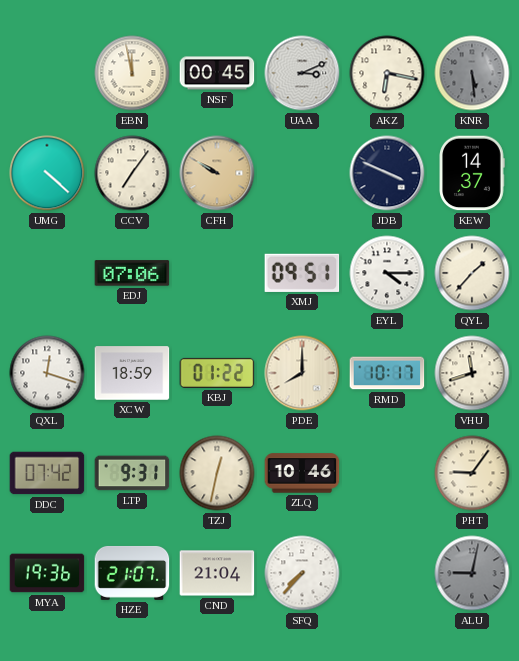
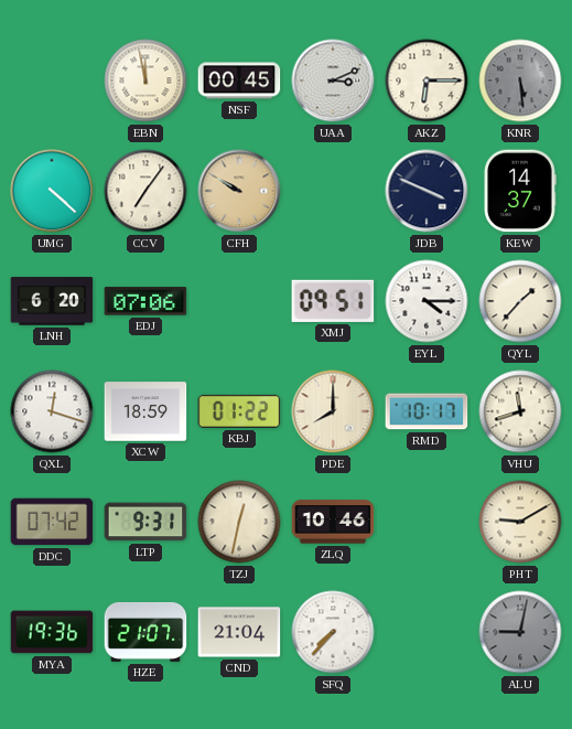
AKZ: 6:17 -> 6:15
LNH: none -> 6:20
PHT: 9:06 -> 9:10
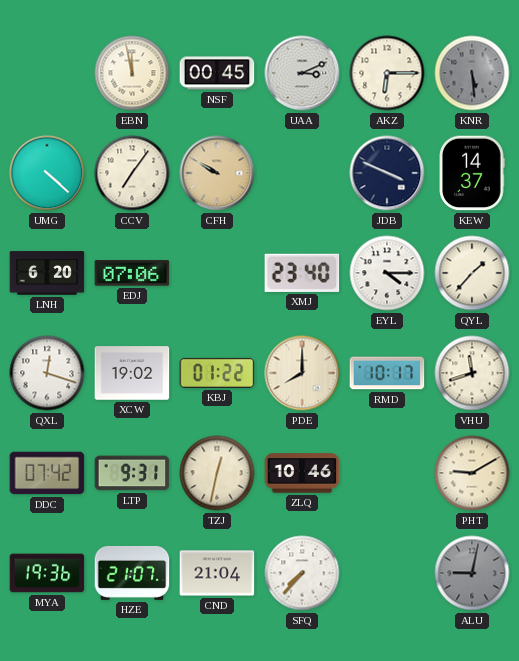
XMJ: 09:51 -> 23:40
XCW: 18:59 -> 19:02
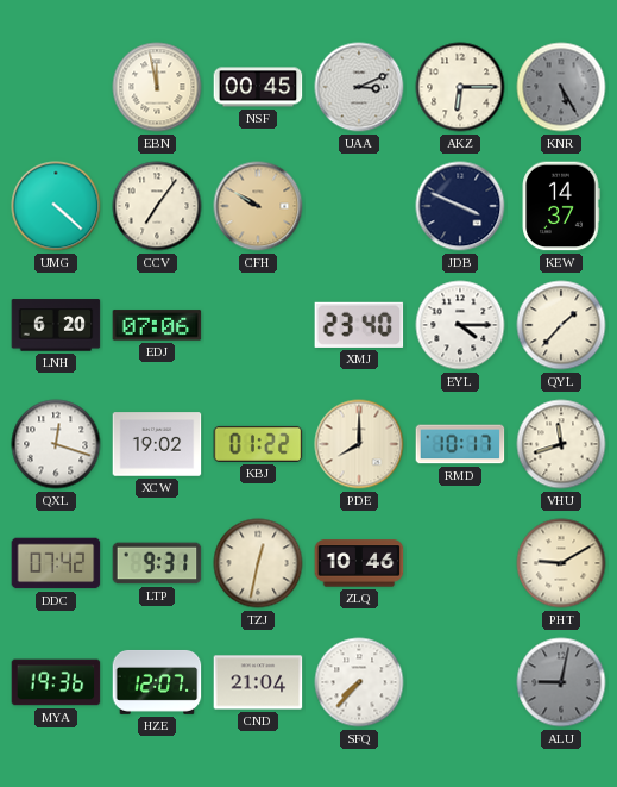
KNR: 5:29 -> 5:25
HZE: 21:07 -> 12:07
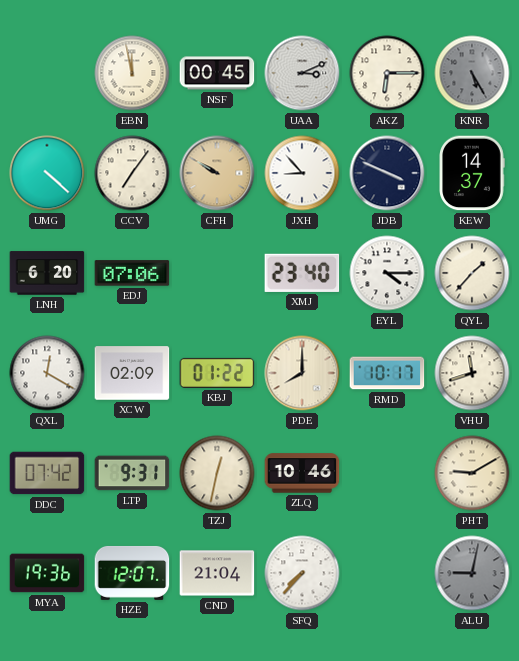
JXH: none -> 8:53
QXL: 12:18 -> 12:20
XCW: 19:02 -> 02:09
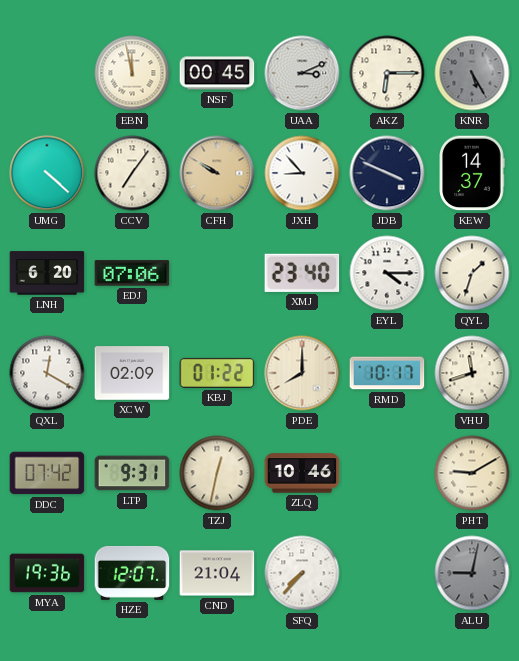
QYL: 1:37 -> 1:33
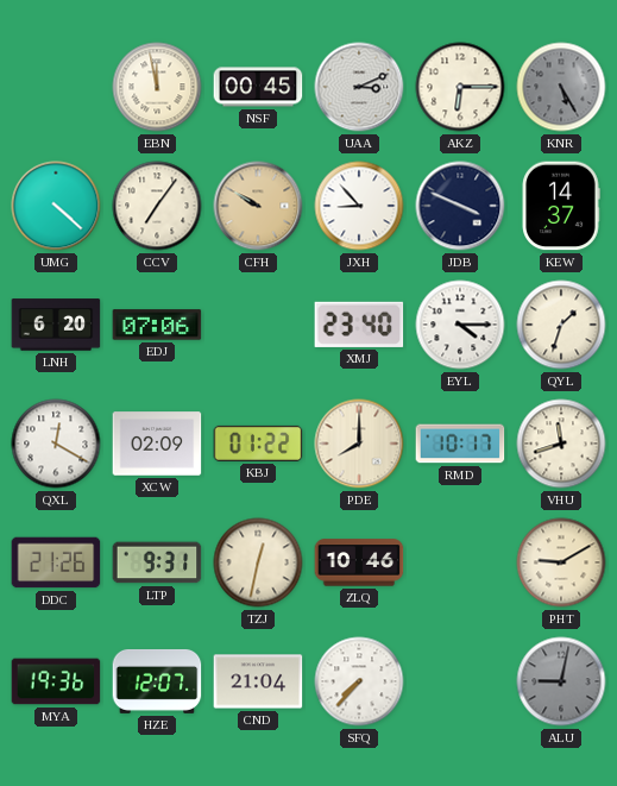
DDC: 07:42 -> 21:26
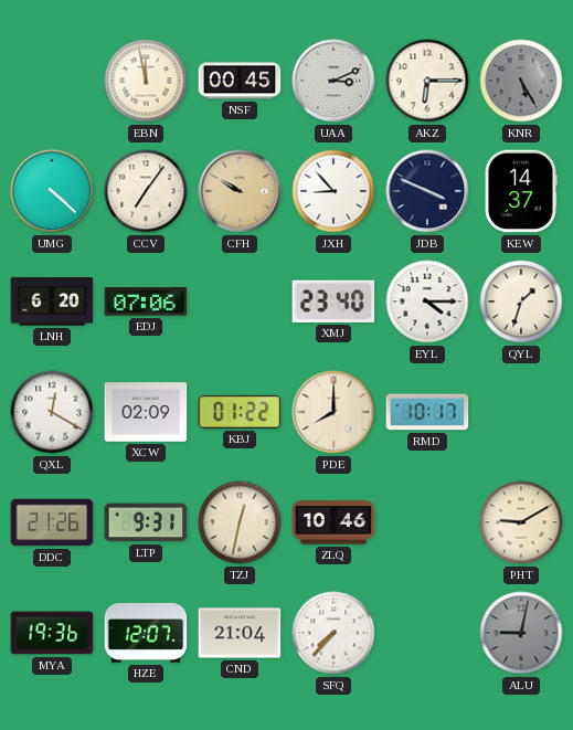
VHU: 11:42 -> none
